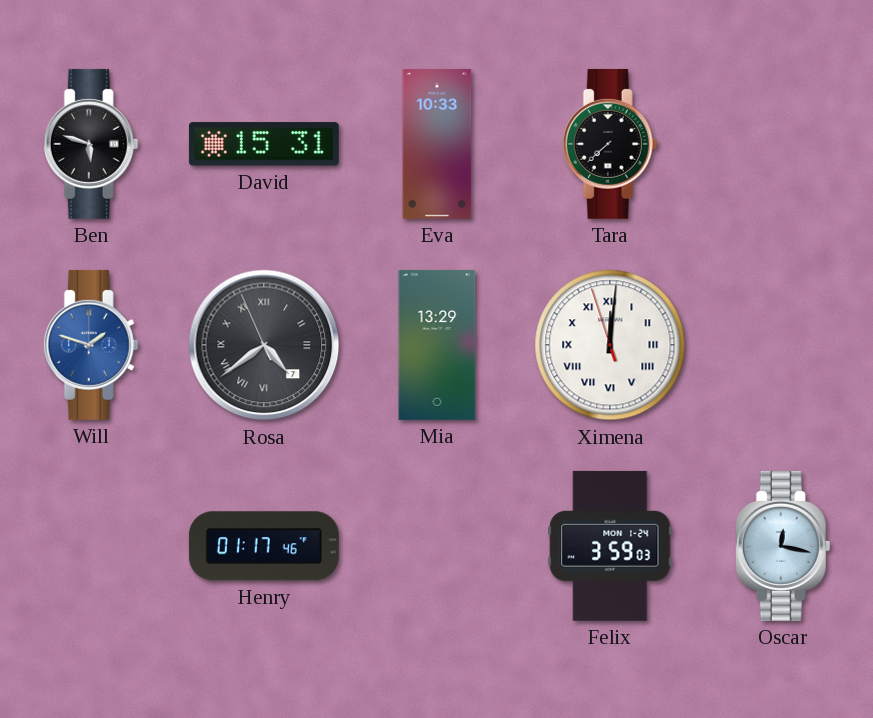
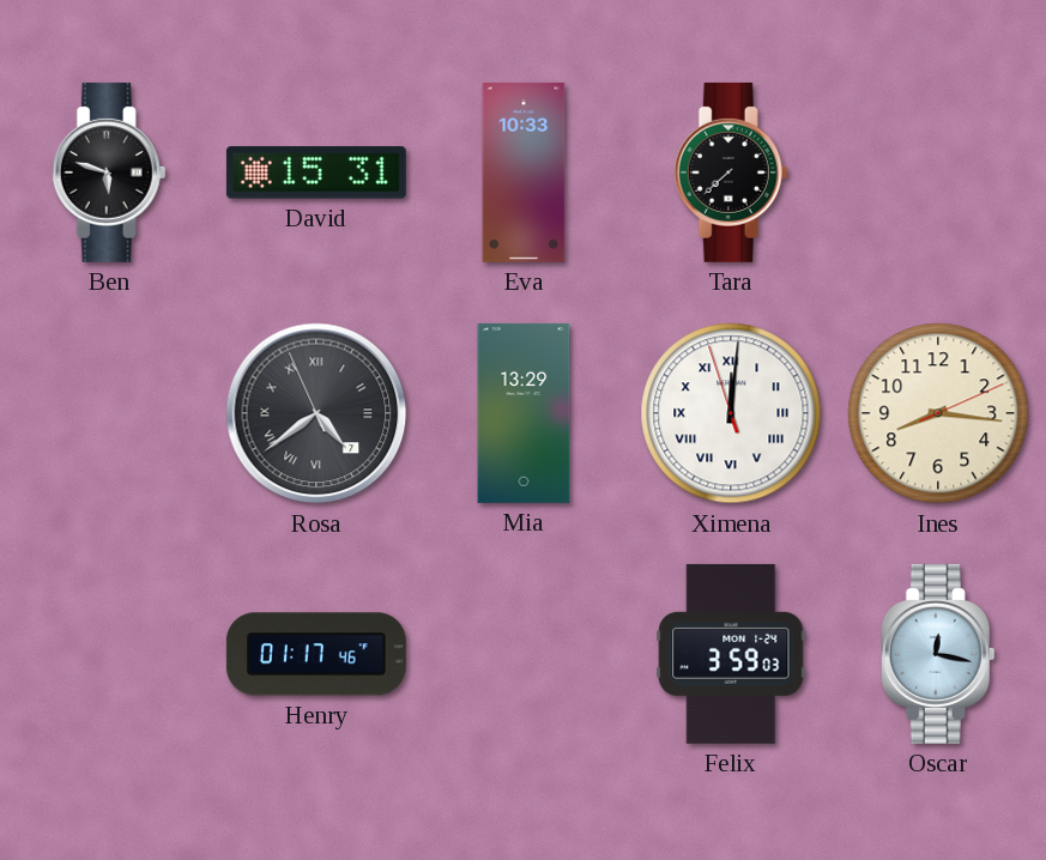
Will: 1:48 -> none
Ines: none -> 8:16
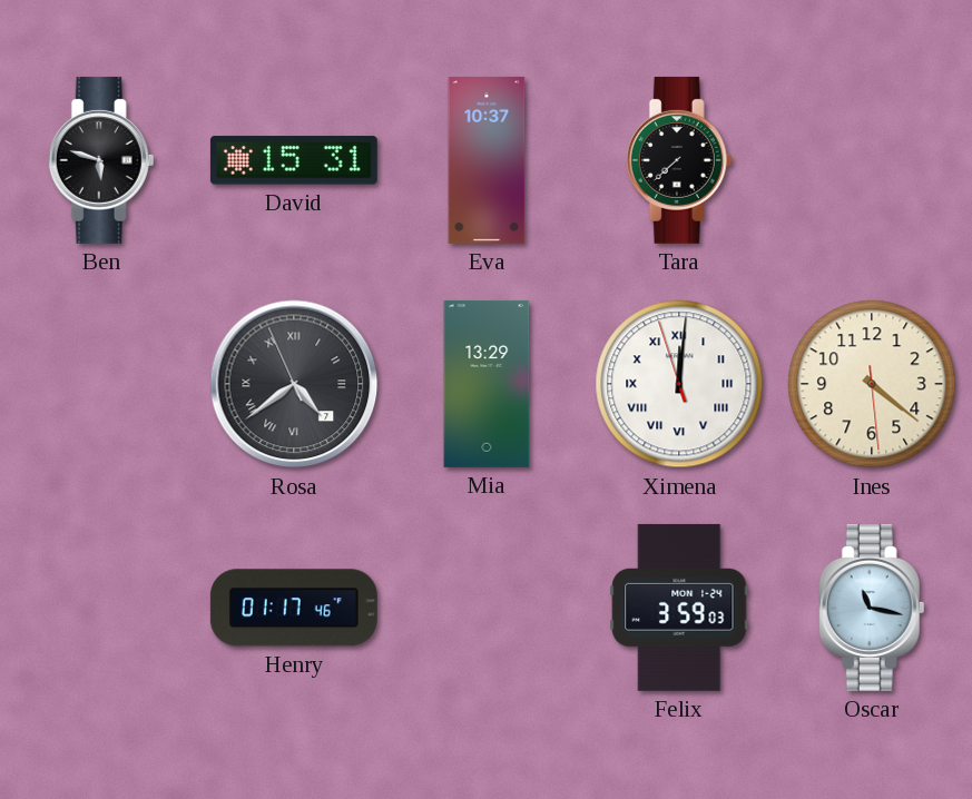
Eva: 10:33 -> 10:37
Ines: 8:16 -> 4:21
Oscar: 12:17 -> 11:17
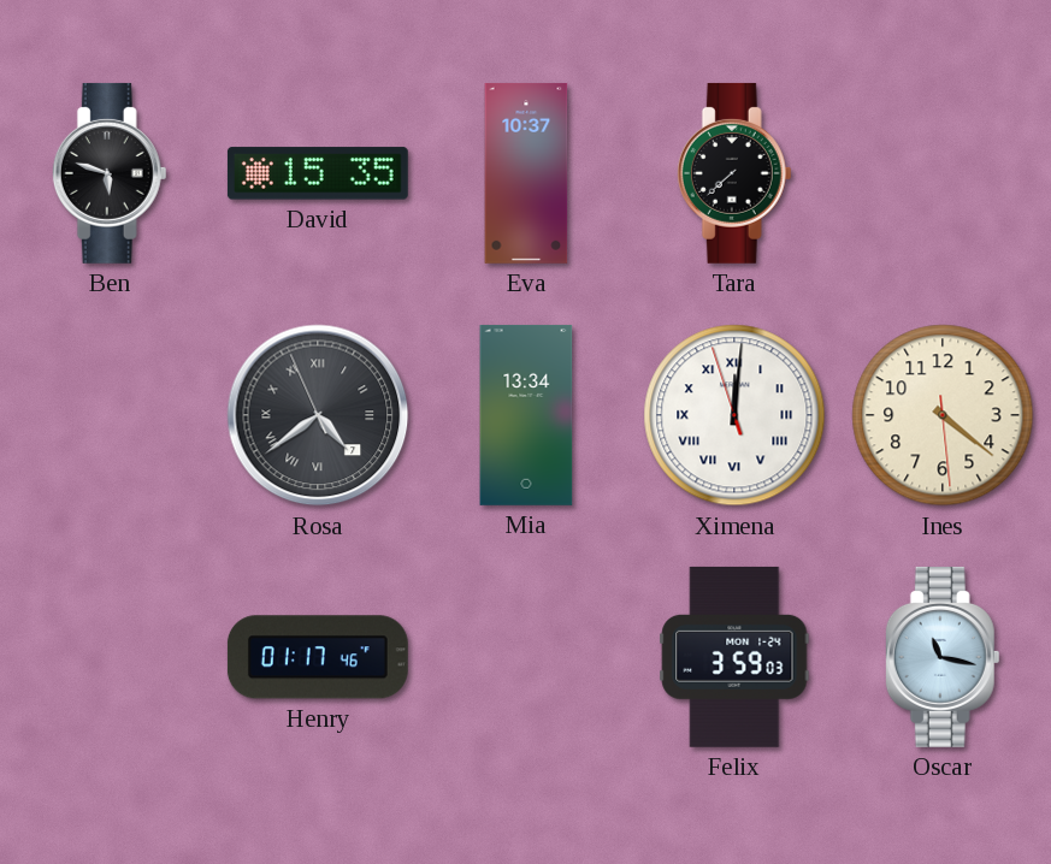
David: 15:31 -> 15:35
Mia: 13:29 -> 13:34
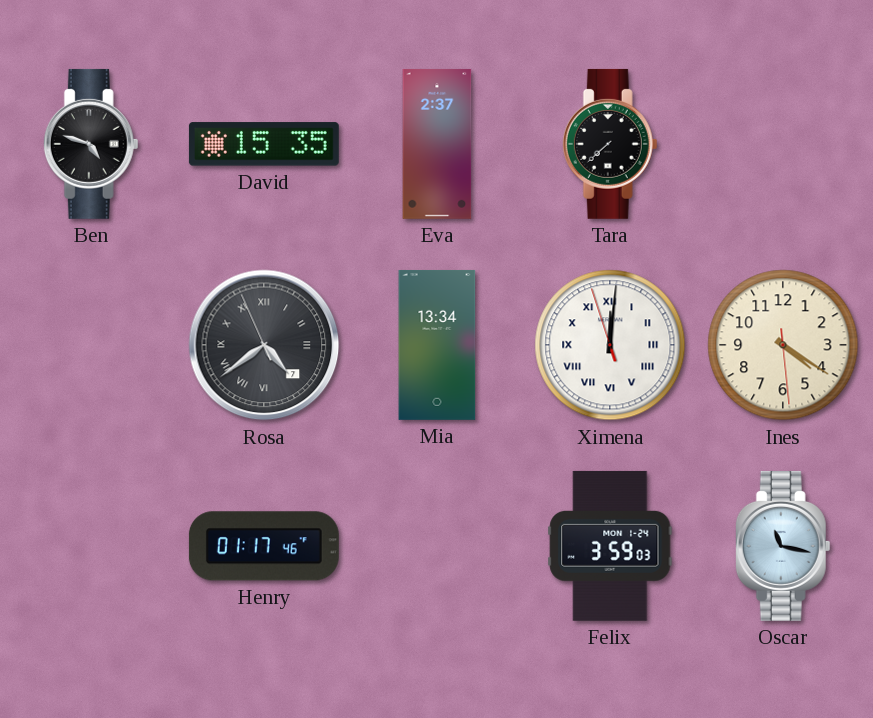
Ben: 5:48 -> 4:48
Eva: 10:37 -> 2:37
Ines: 4:21 -> 4:20
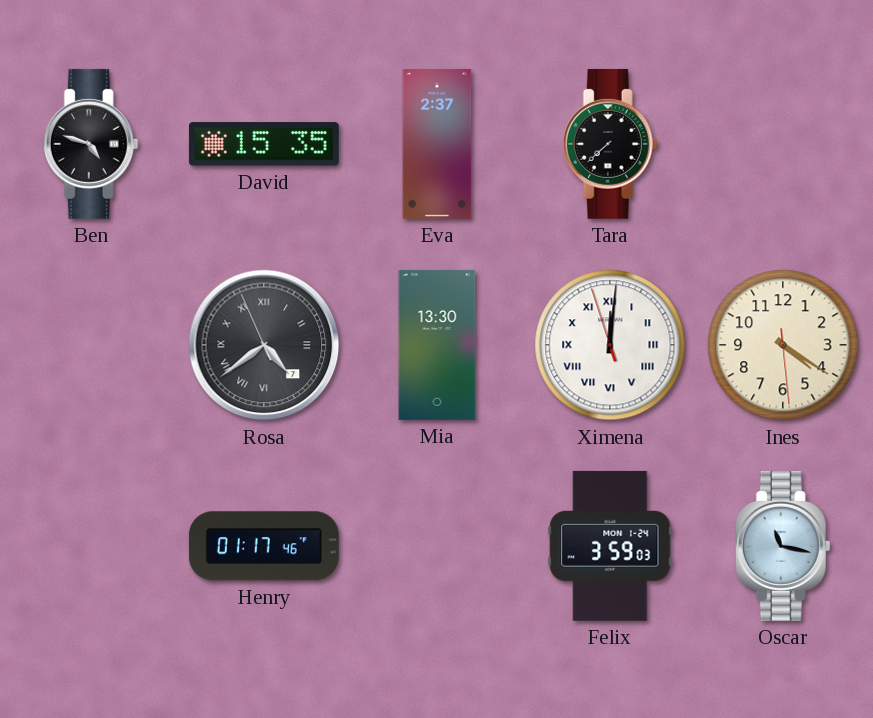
Mia: 13:34 -> 13:30
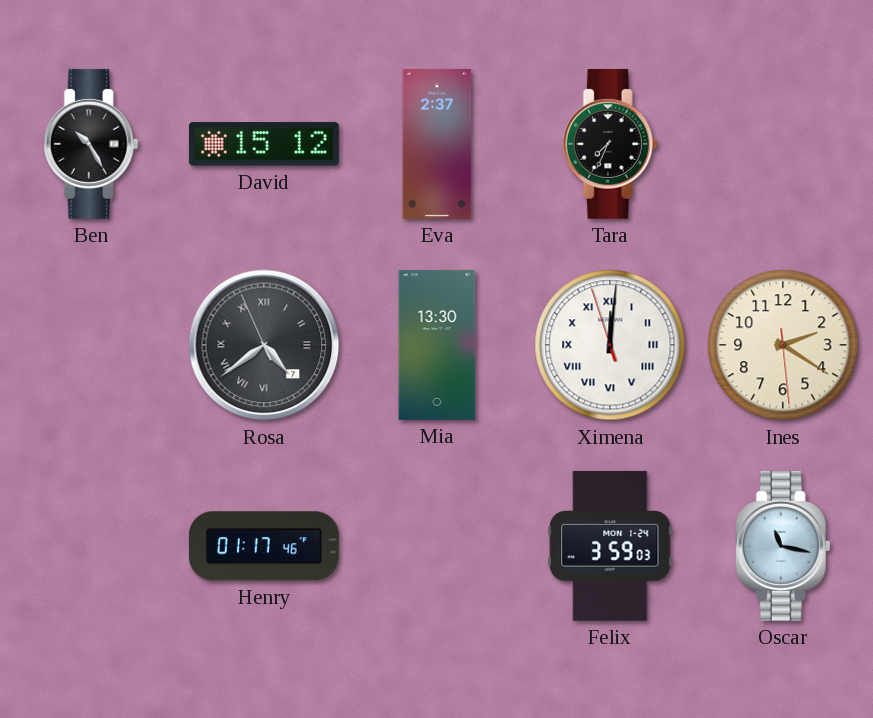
Ben: 4:48 -> 10:25
David: 15:35 -> 15:12
Tara: 7:38 -> 7:34
Ines: 4:20 -> 2:20
